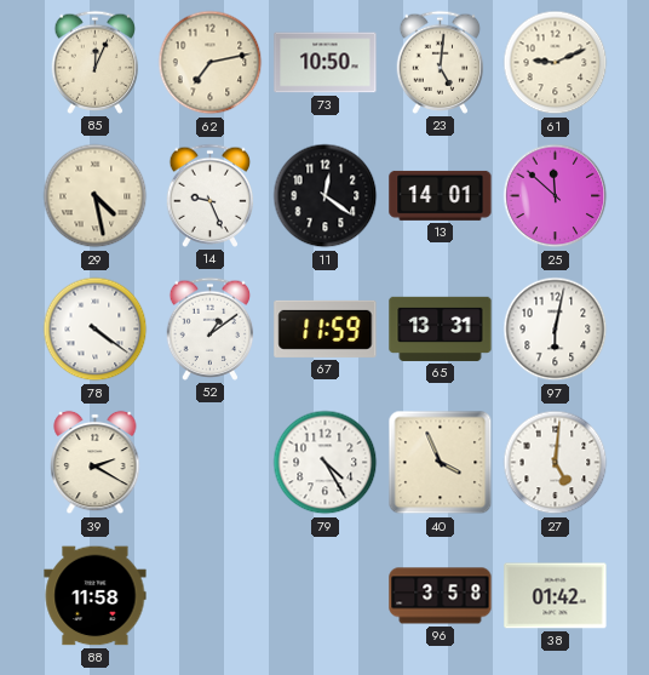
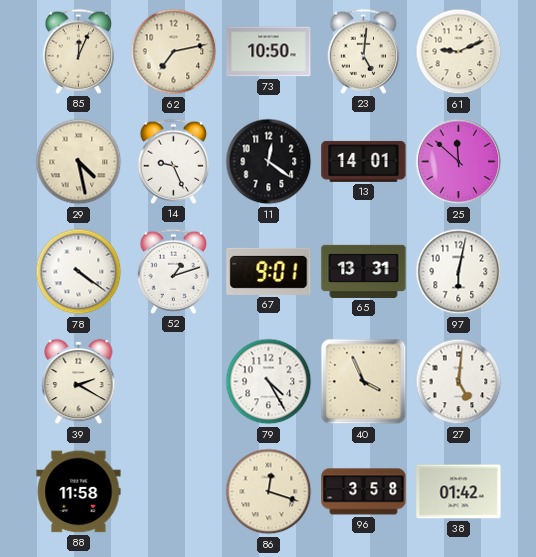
52: 1:09 -> 1:12
67: 11:59 -> 9:01
86: none -> 12:18
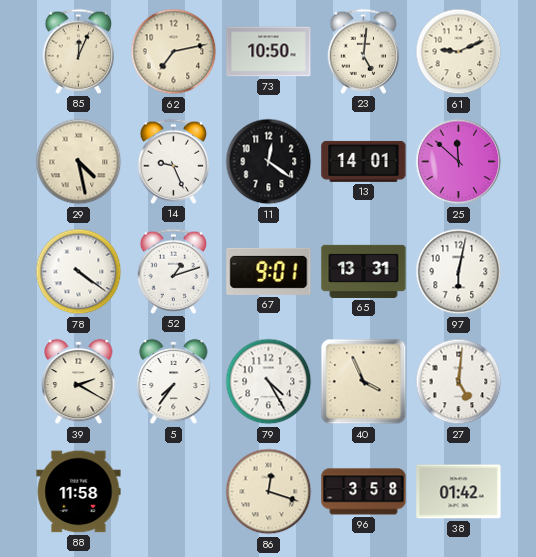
5: none -> 7:36
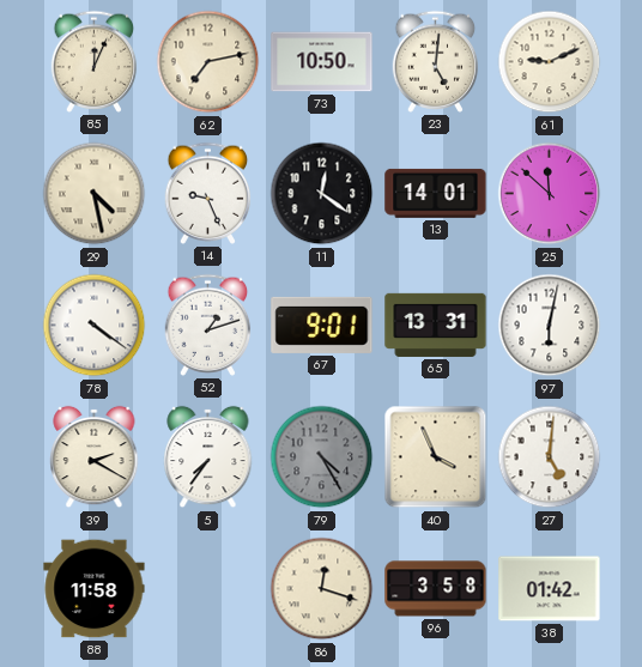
79 dial: white -> grey
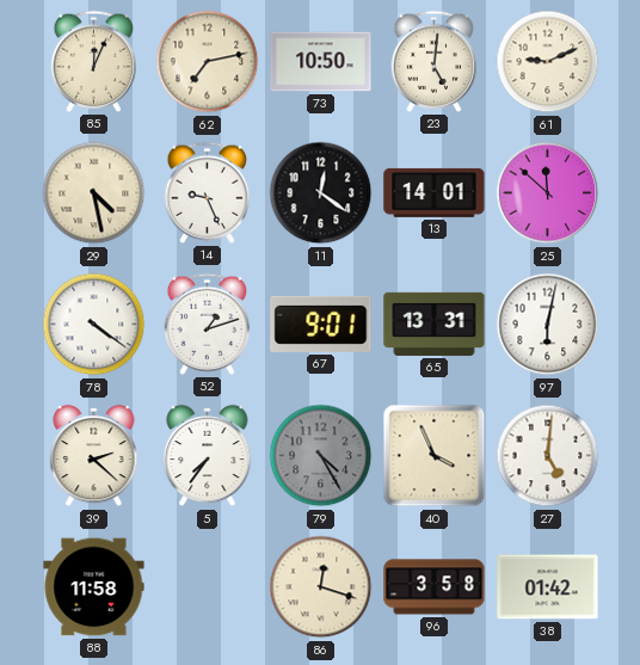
39: 2:20 -> 2:22
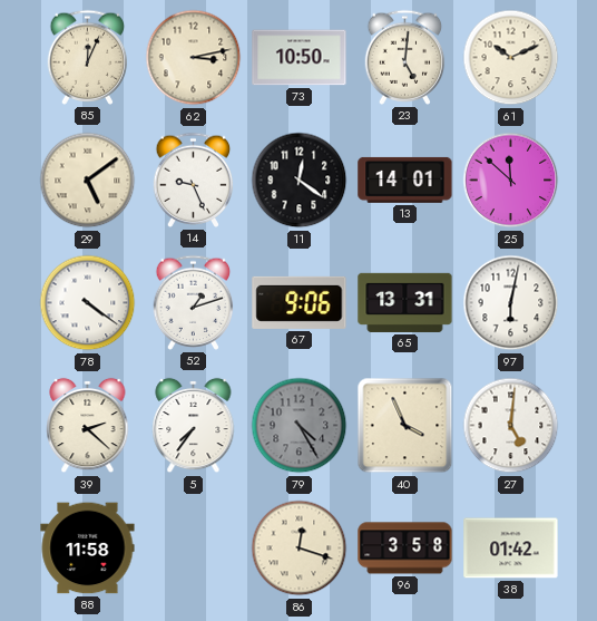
62: 7:13 -> 3:13
61: 9:11 -> 10:11
29: 4:28 -> 5:09
67: 9:01 -> 9:06
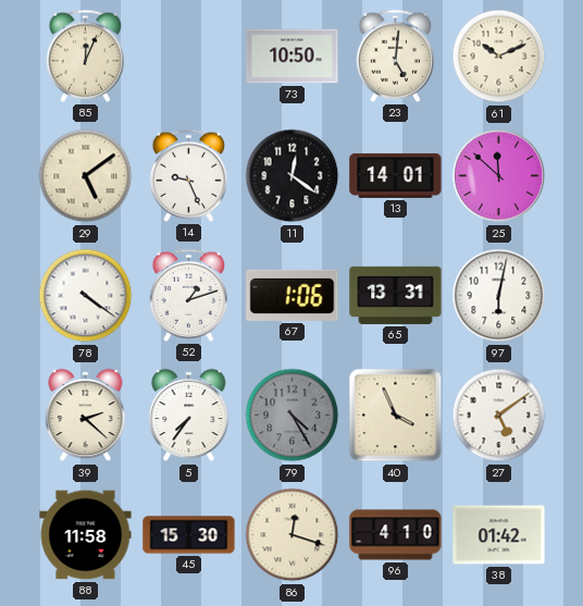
62: 3:13 -> none
67: 9:06 -> 1:06
27: 5:01 -> 5:09
45: none -> 15:30
96: 3:58 -> 4:10
